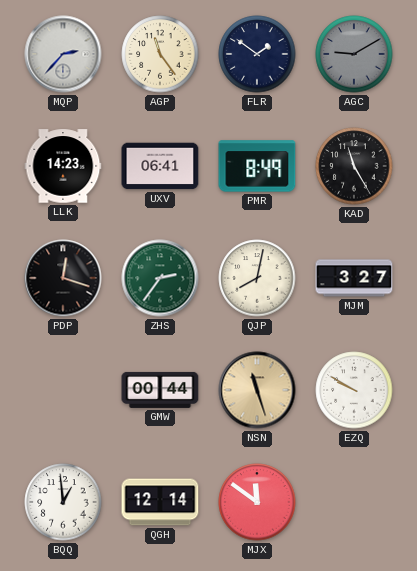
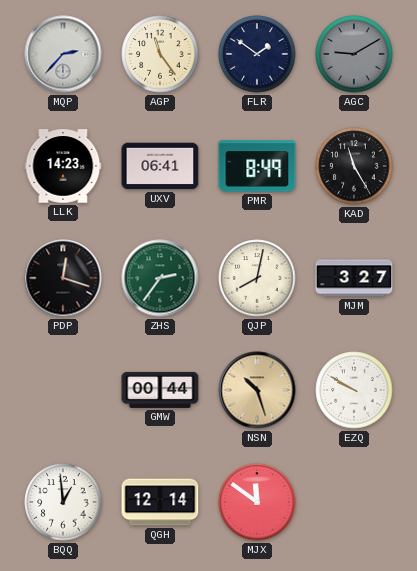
NSN: 11:27 -> 10:27
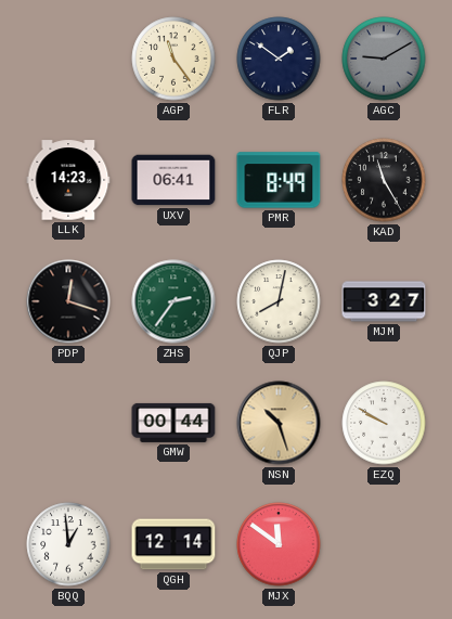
MQP: 2:37 -> none
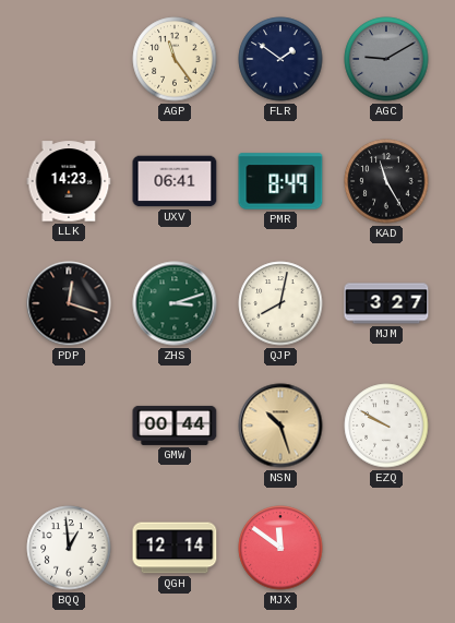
ZHS: 2:36 -> 3:12
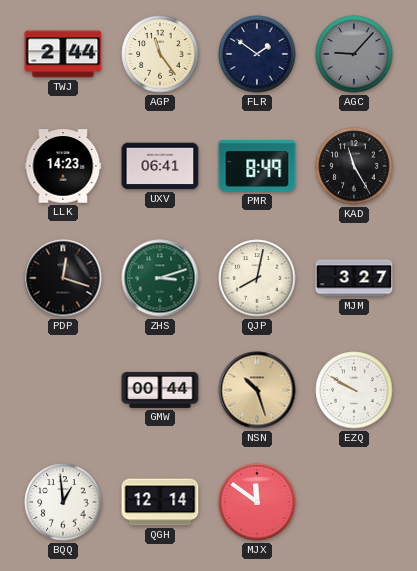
TWJ: none -> 2:44
AGC: 9:10 -> 9:07
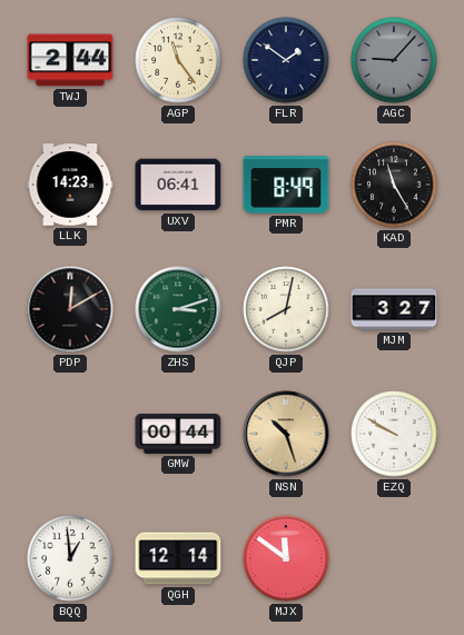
PDP: 12:18 -> 12:10
